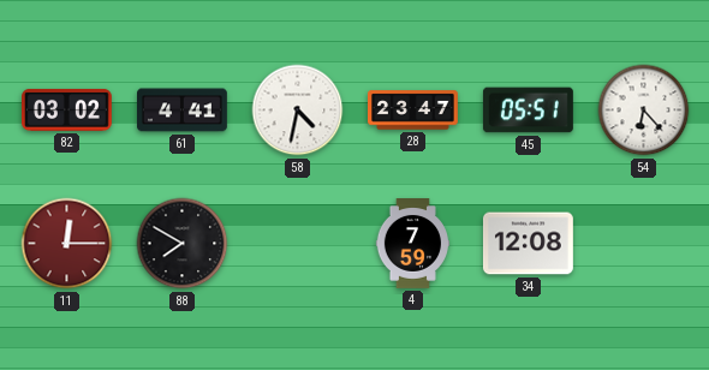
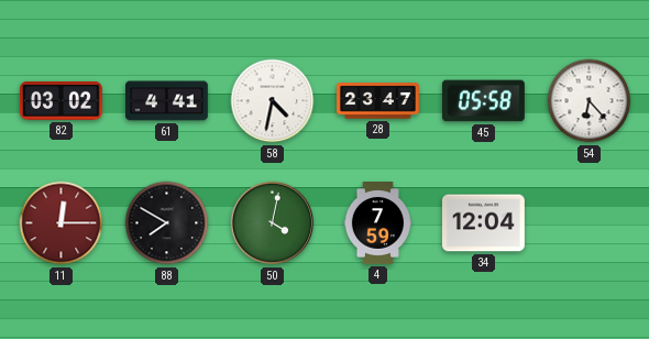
45: 05:51 -> 05:58
50: none -> 4:02
34: 12:08 -> 12:04
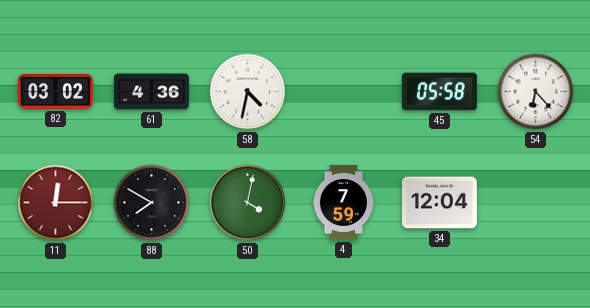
61: 4:41 -> 4:36
28: 23:47 -> none
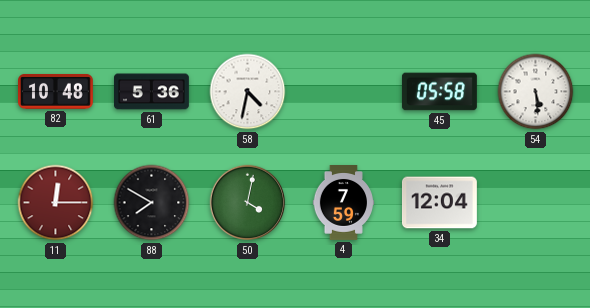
82: 03:02 -> 10:48
61: 4:36 -> 5:36
54: 6:23 -> 5:29
